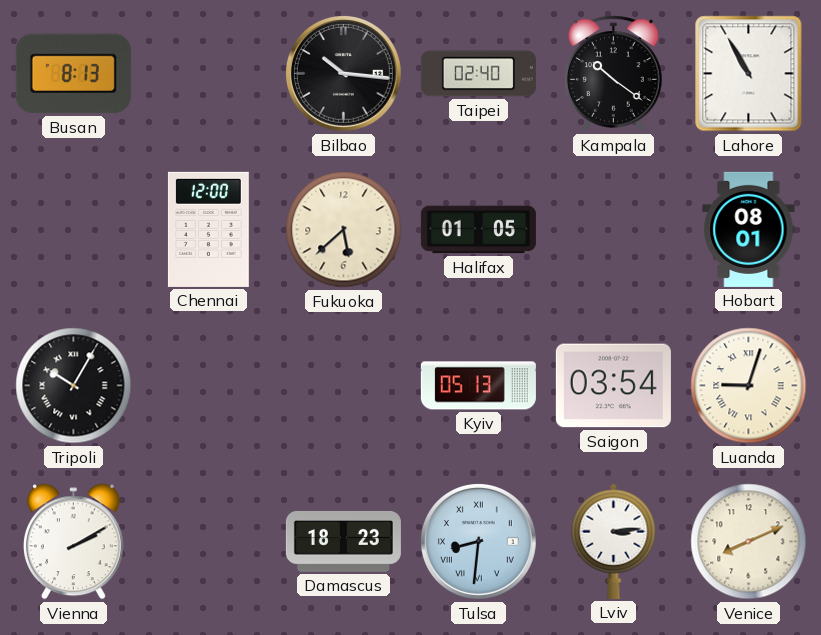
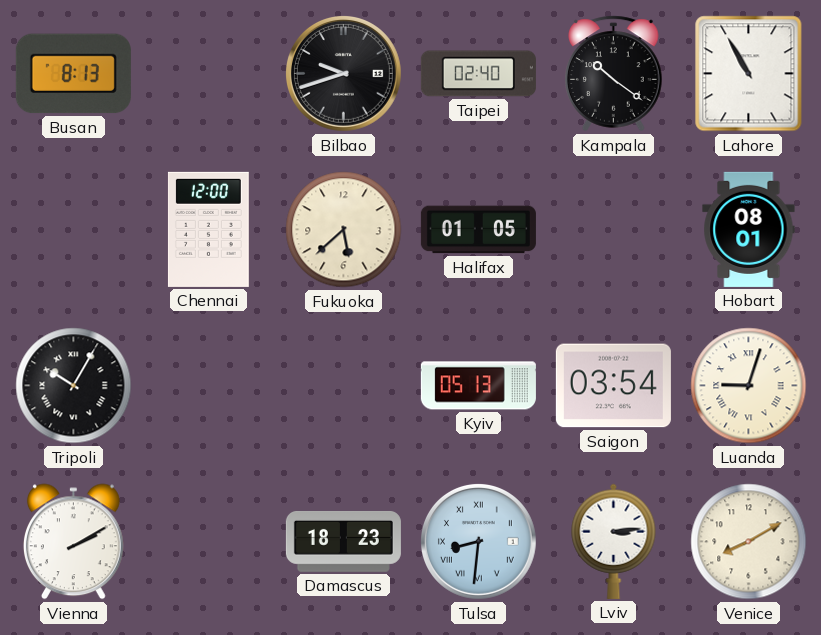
Bilbao: 10:16 -> 9:42
Venice: 8:11 -> 8:10
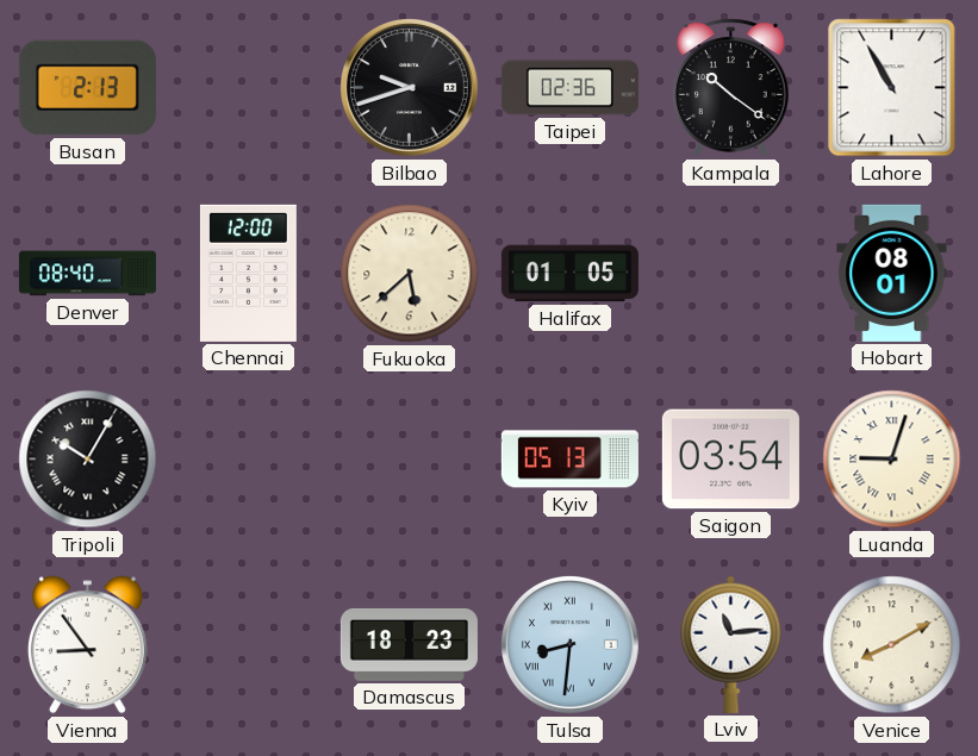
Busan: 8:13 -> 2:13
Taipei: 02:40 -> 02:36
Denver: none -> 08:40
Vienna: 2:10 -> 8:54
Lviv: 3:14 -> 11:14
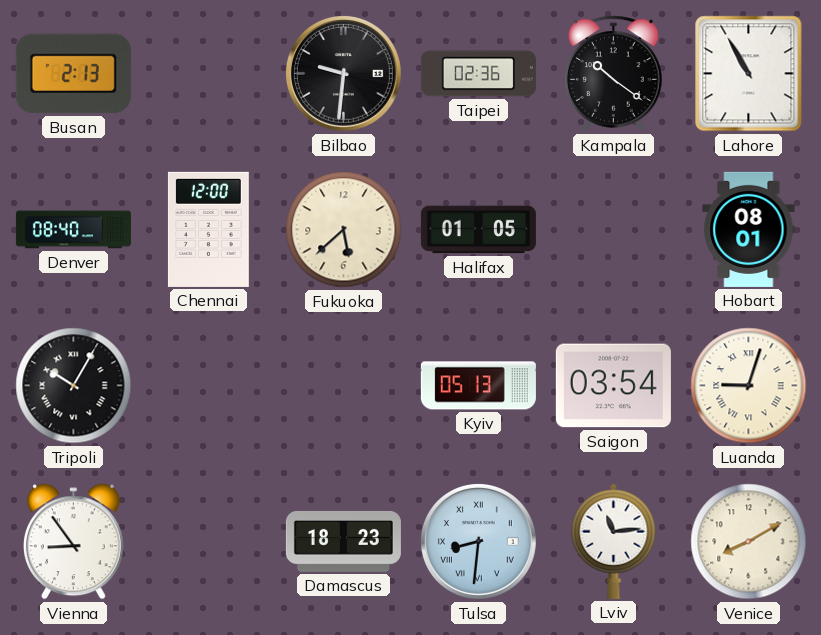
Bilbao: 9:42 -> 9:31
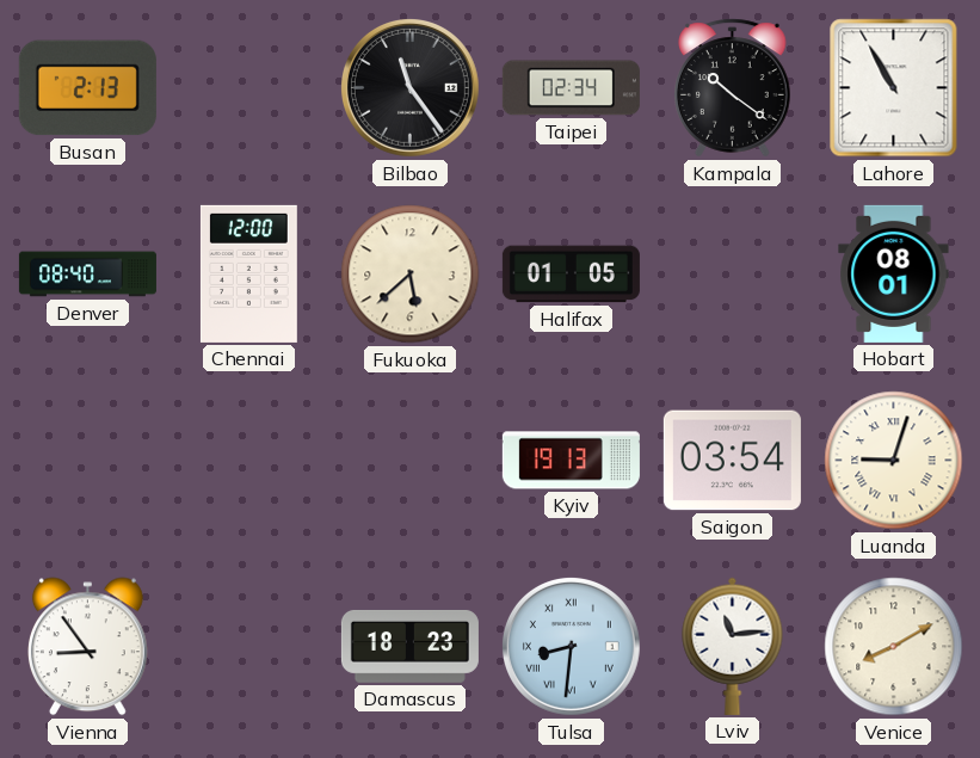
Bilbao: 9:31 -> 11:24
Taipei: 02:36 -> 02:34
Tripoli: 10:05 -> none
Kyiv: 05:13 -> 19:13
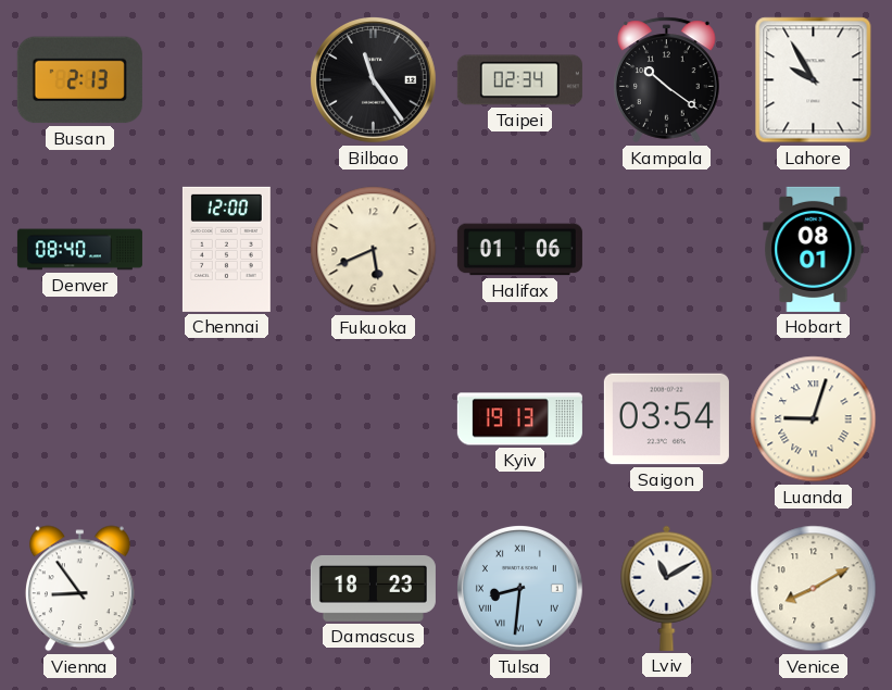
Lahore: 10:55 -> 9:55
Fukuoka: 5:38 -> 5:41
Halifax: 01:05 -> 01:06
Lviv: 11:14 -> 11:10
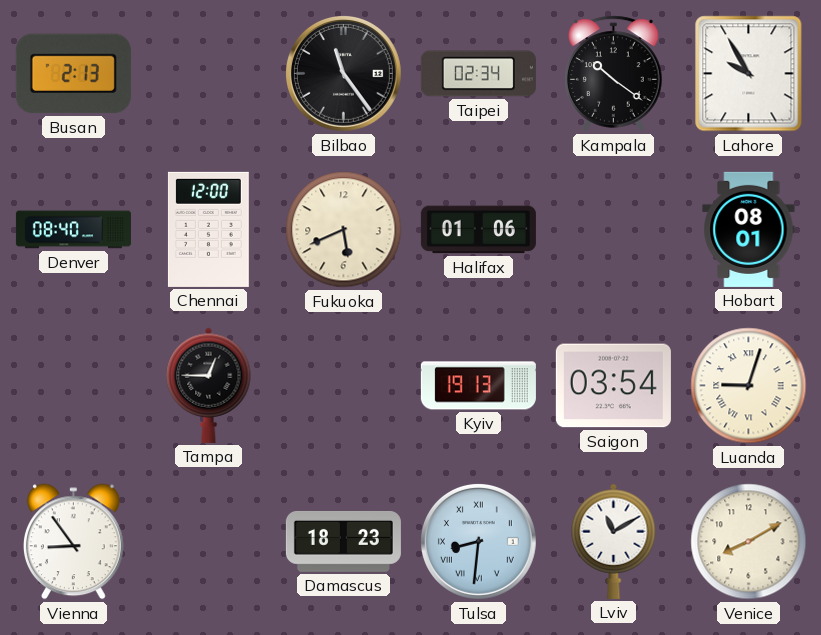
Tampa: none -> 12:45
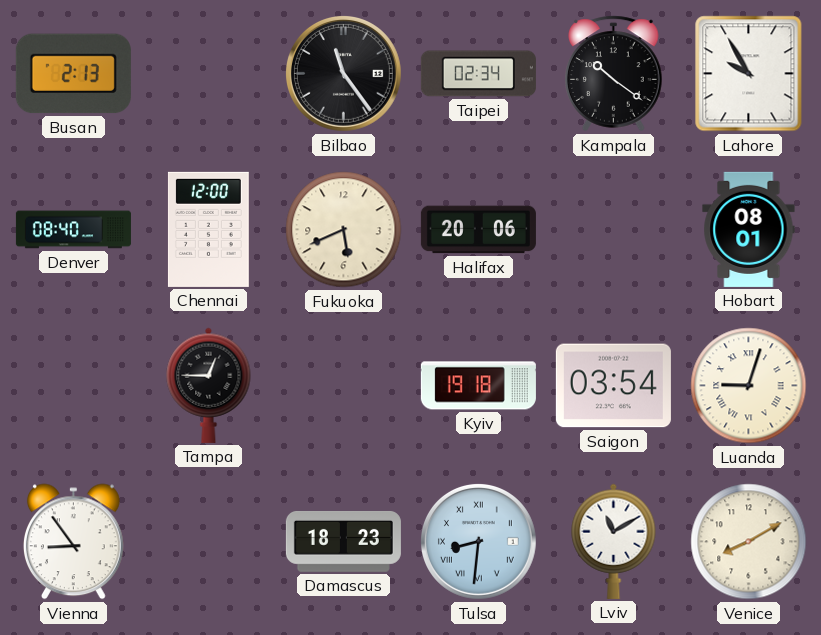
Halifax: 01:06 -> 20:06
Kyiv: 19:13 -> 19:18
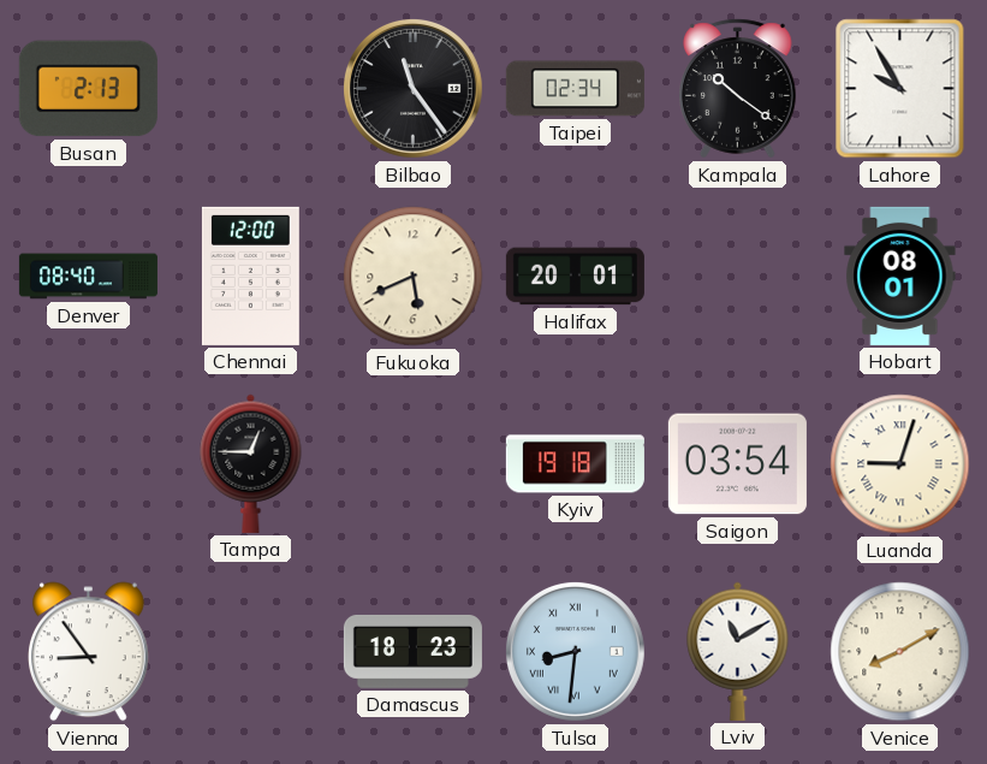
Halifax: 20:06 -> 20:01
